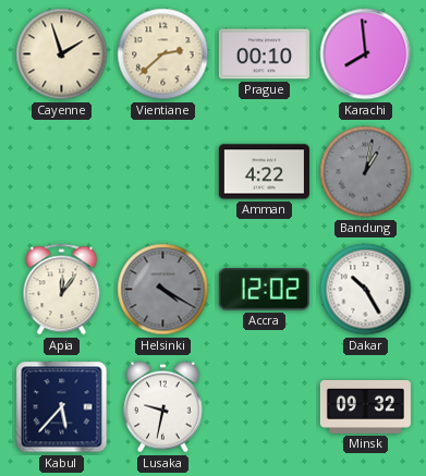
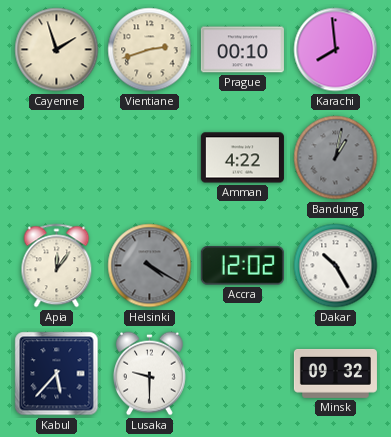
Vientiane: 2:38 -> 2:42
Lusaka: 9:32 -> 9:30
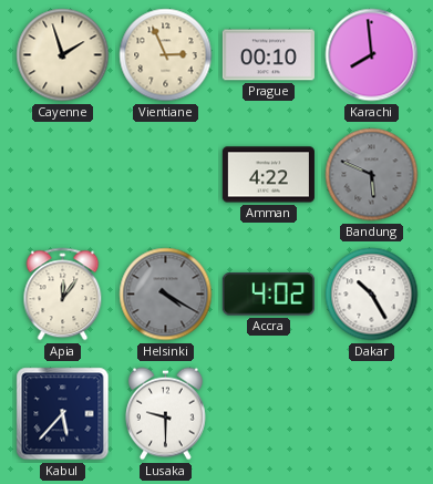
Vientiane: 2:42 -> 2:56
Bandung: 1:02 -> 5:49
Accra: 12:02 -> 4:02
Minsk: 09:32 -> none
